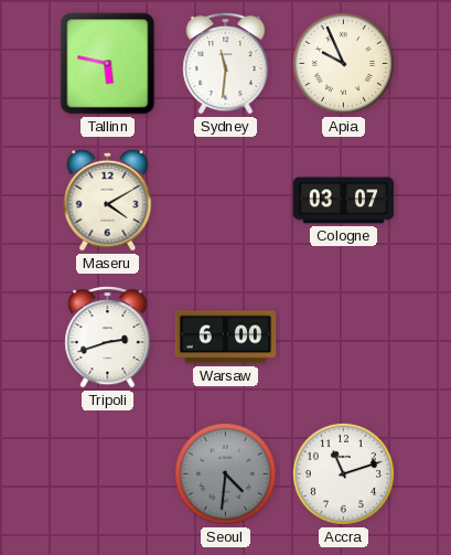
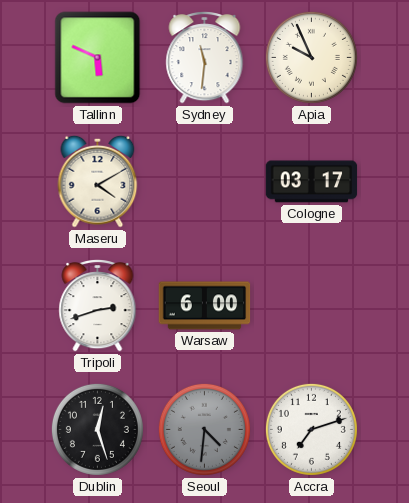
Tallinn: 5:47 -> 5:49
Cologne: 03:07 -> 03:17
Dublin: none -> 12:27
Accra: 11:12 -> 7:12
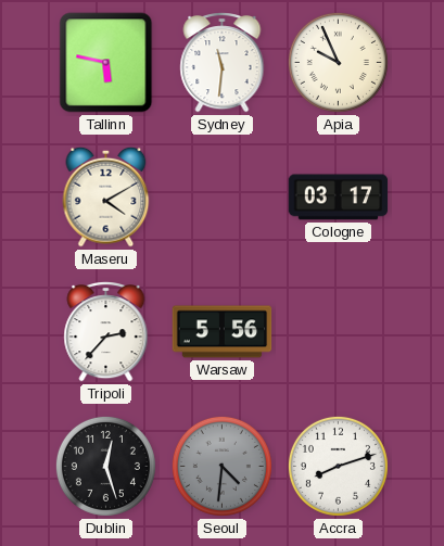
Tallinn: 5:49 -> 5:47
Tripoli: 2:42 -> 2:37
Warsaw: 6:00 -> 5:56
Accra: 7:12 -> 8:12
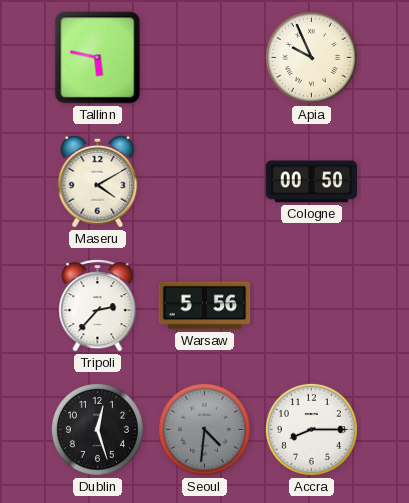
Sydney: 11:31 -> none
Cologne: 03:17 -> 00:50
Accra: 8:12 -> 8:15
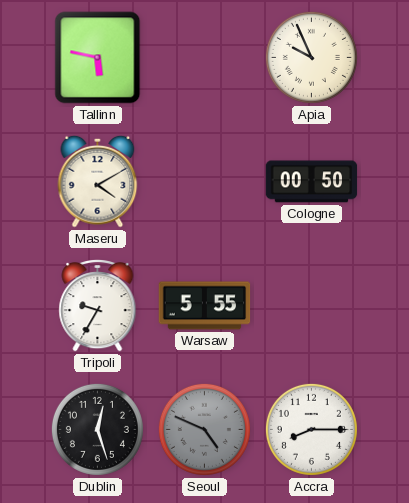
Tripoli: 2:37 -> 9:35
Warsaw: 5:56 -> 5:55
Seoul: 4:31 -> 4:49
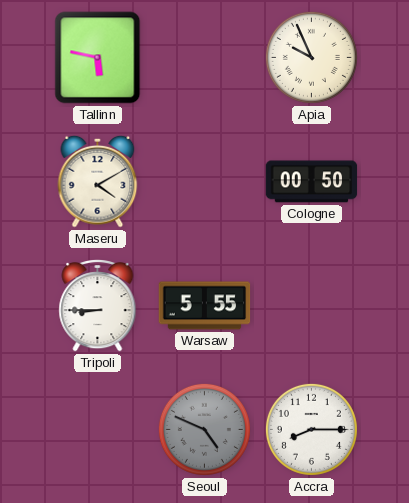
Tripoli: 9:35 -> 8:45
Dublin: 12:27 -> none
